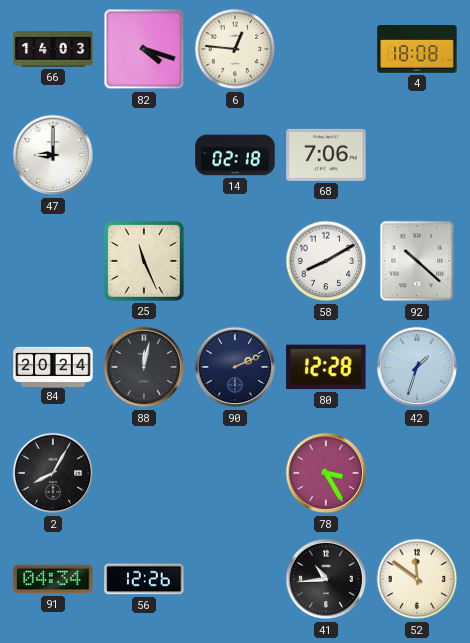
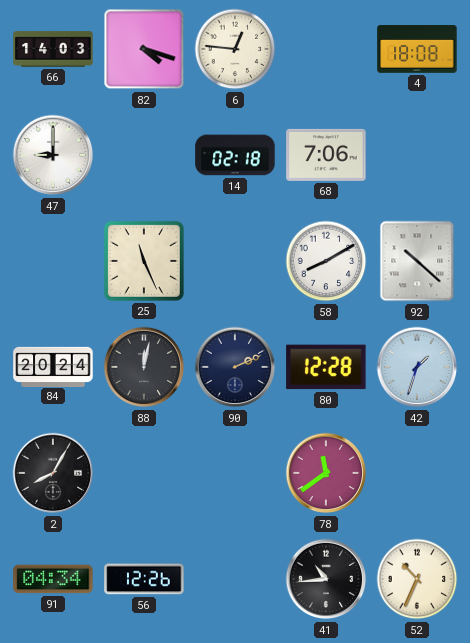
78: 3:25 -> 11:39
52: 11:51 -> 10:34
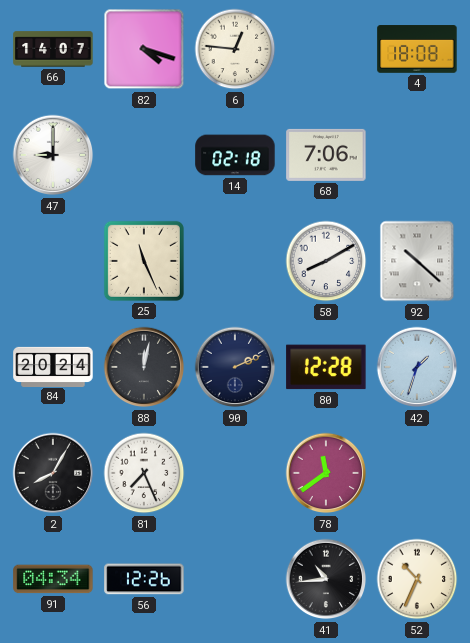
66: 14:03 -> 14:07
81: none -> 7:26
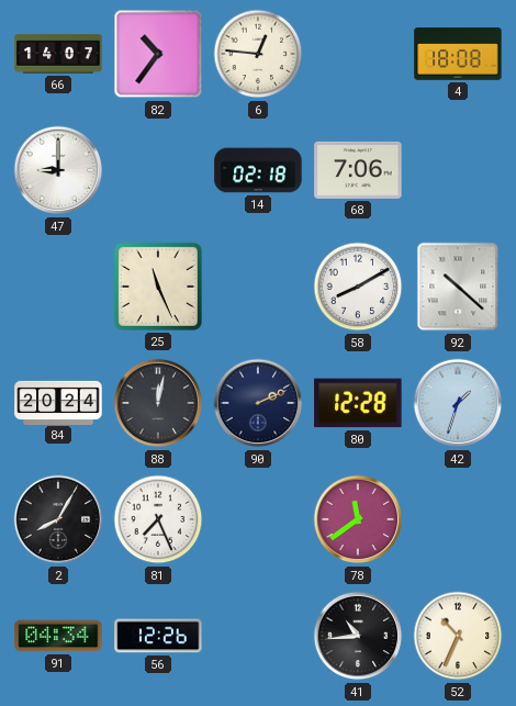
82: 4:18 -> 10:36
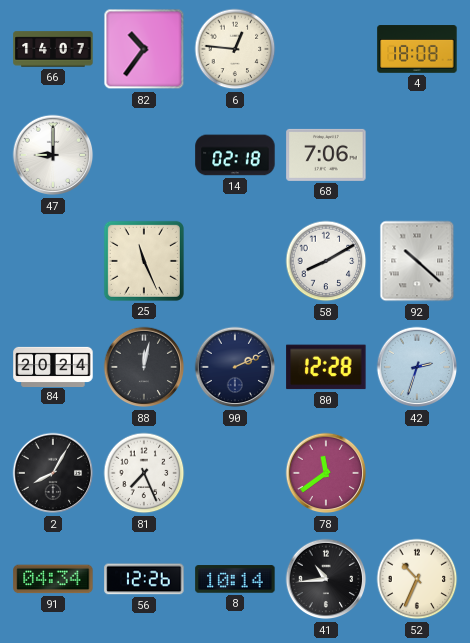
42: 1:33 -> 2:33
8: none -> 10:14
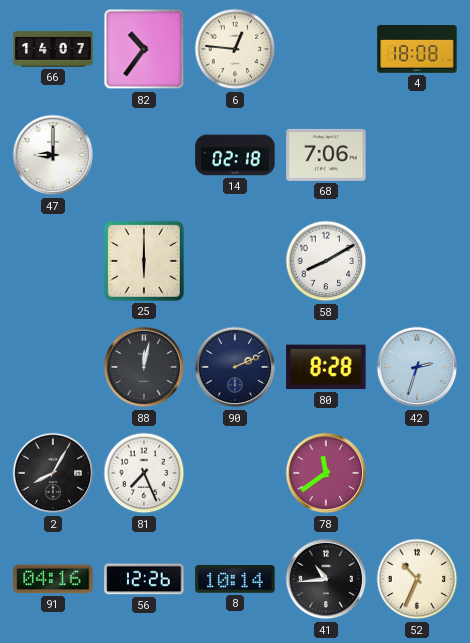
25: 11:26 -> 6:00
92: 10:22 -> none
84: 20:24 -> none
80: 12:28 -> 8:28
91: 04:34 -> 04:16
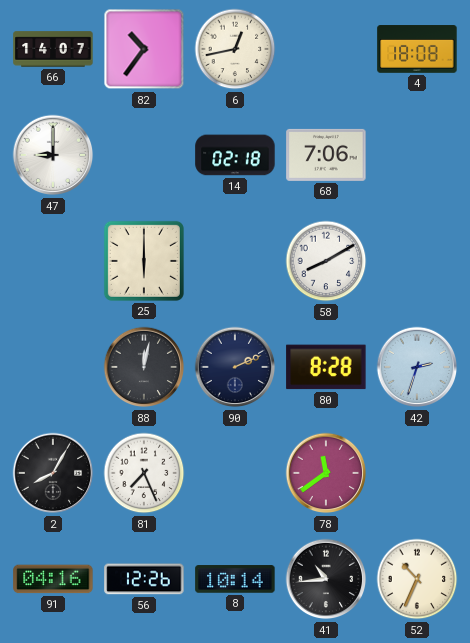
6: 12:46 -> 12:43
